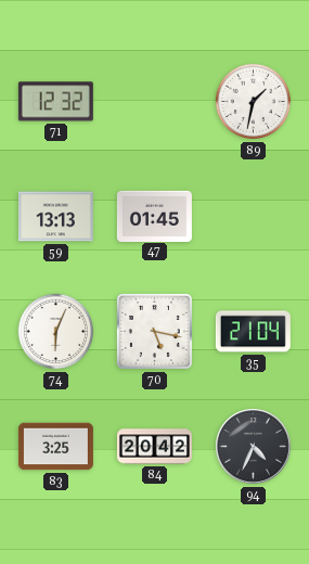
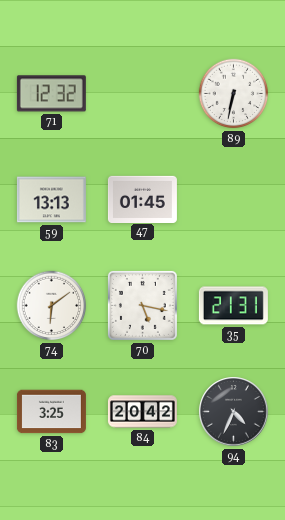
89: 1:32 -> 6:32
74: 6:04 -> 6:09
35: 21:04 -> 21:31
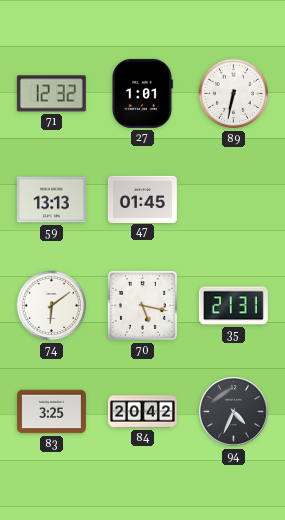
27: none -> 1:01
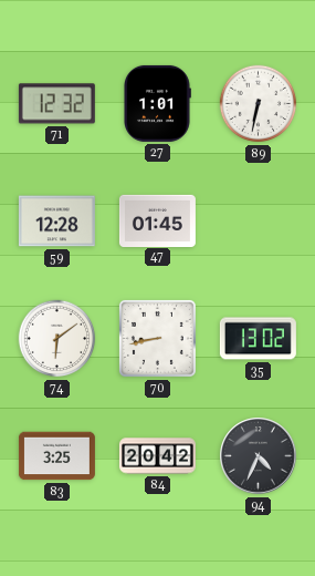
59: 13:13 -> 12:28
70: 5:17 -> 8:43
35: 21:31 -> 13:02
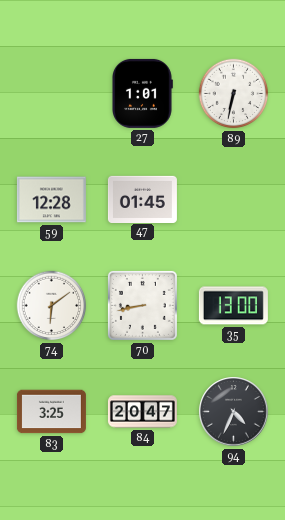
71: 12:32 -> none
35: 13:02 -> 13:00
84: 20:42 -> 20:47
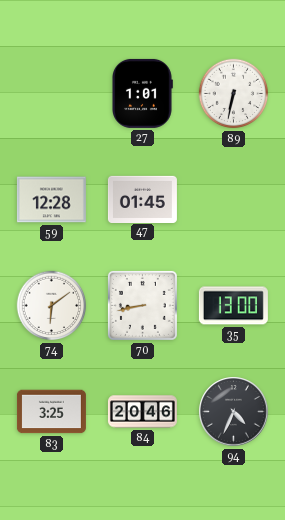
84: 20:47 -> 20:46
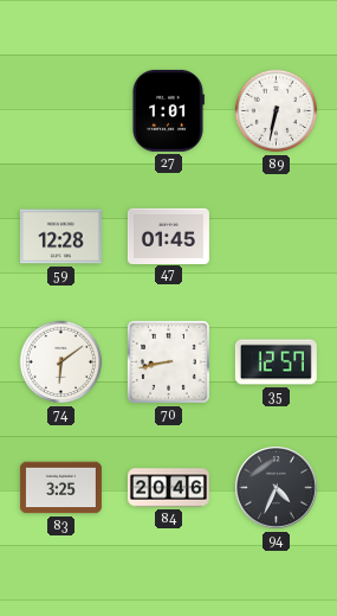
35: 13:00 -> 12:57
